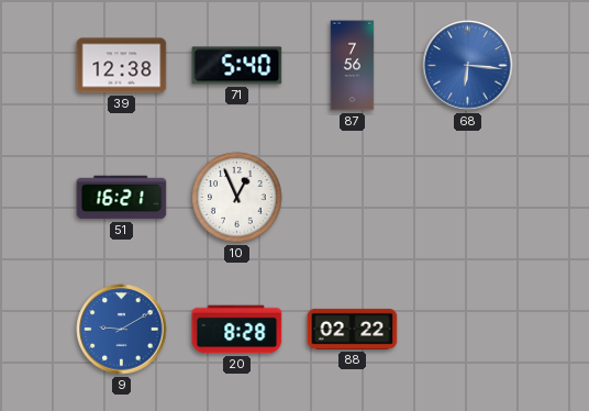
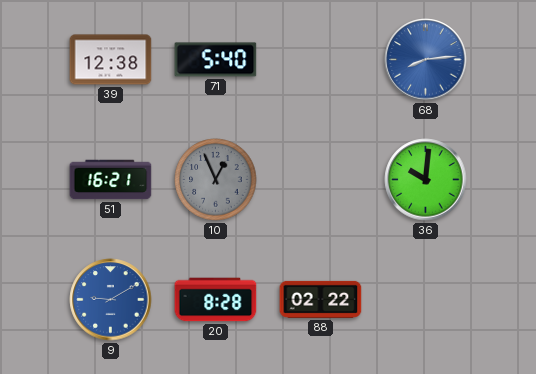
87: 7:56 -> none
68: 6:16 -> 8:14
10 dial: white -> grey
36: none -> 10:01
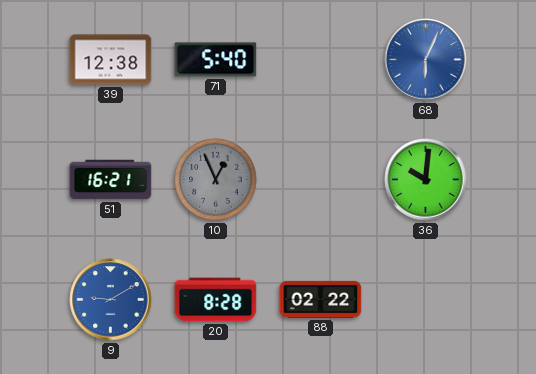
68: 8:14 -> 6:04
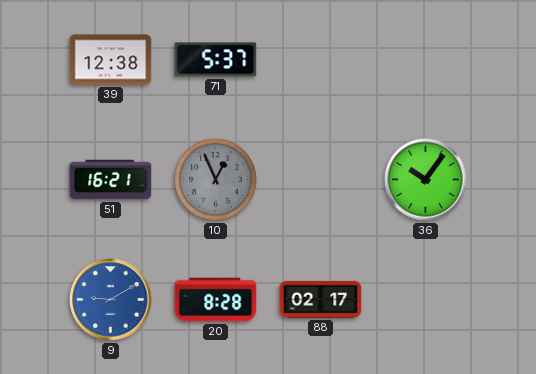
71: 5:40 -> 5:37
68: 6:04 -> none
36: 10:01 -> 10:06
88: 02:22 -> 02:17
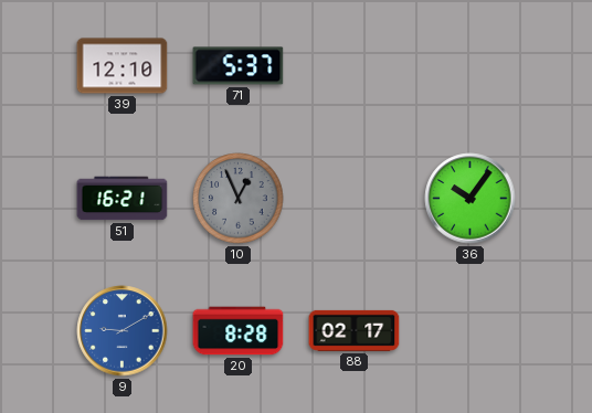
39: 12:38 -> 12:10
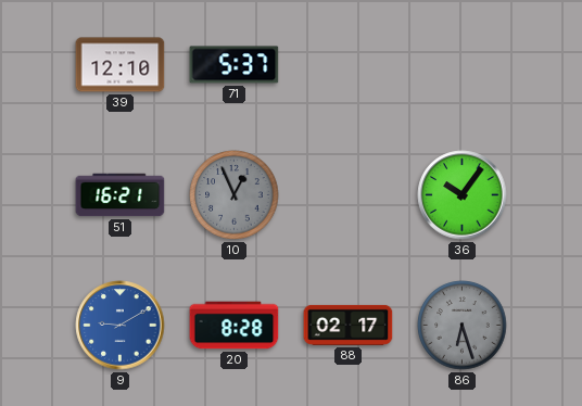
86: none -> 6:27
